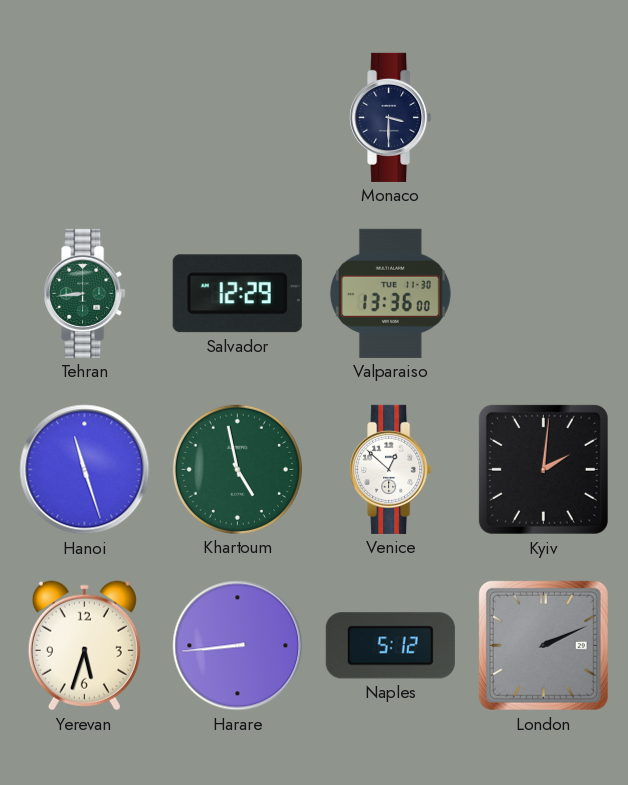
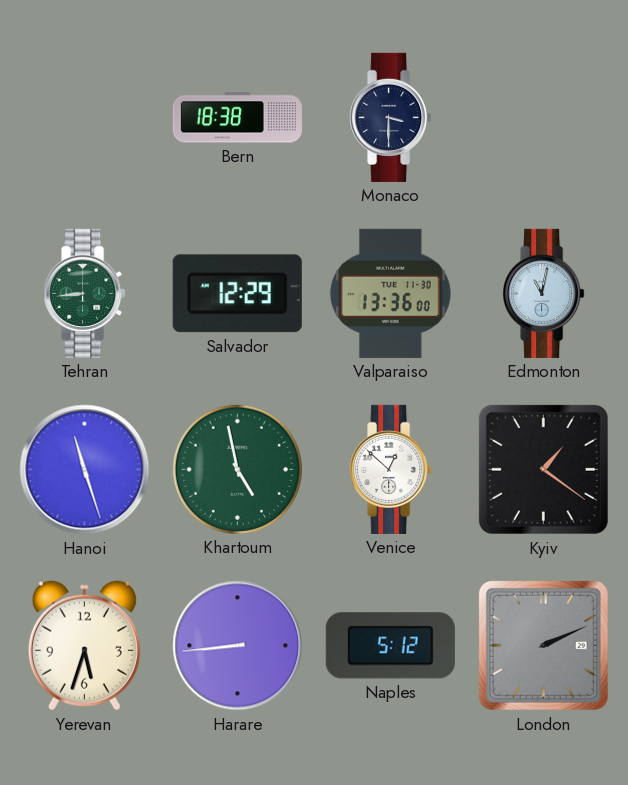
Bern: none -> 18:38
Edmonton: none -> 11:02
Kyiv: 2:01 -> 1:21
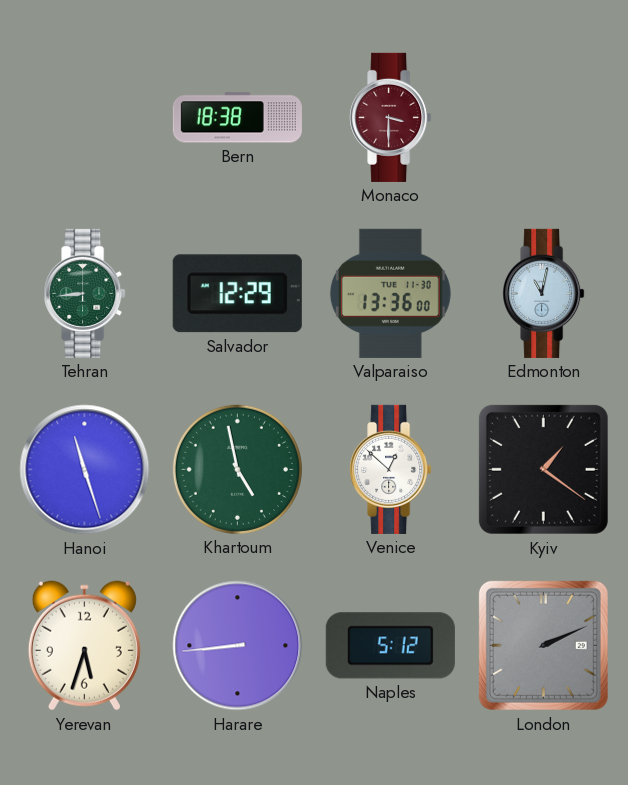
Monaco dial: navy -> burgundy
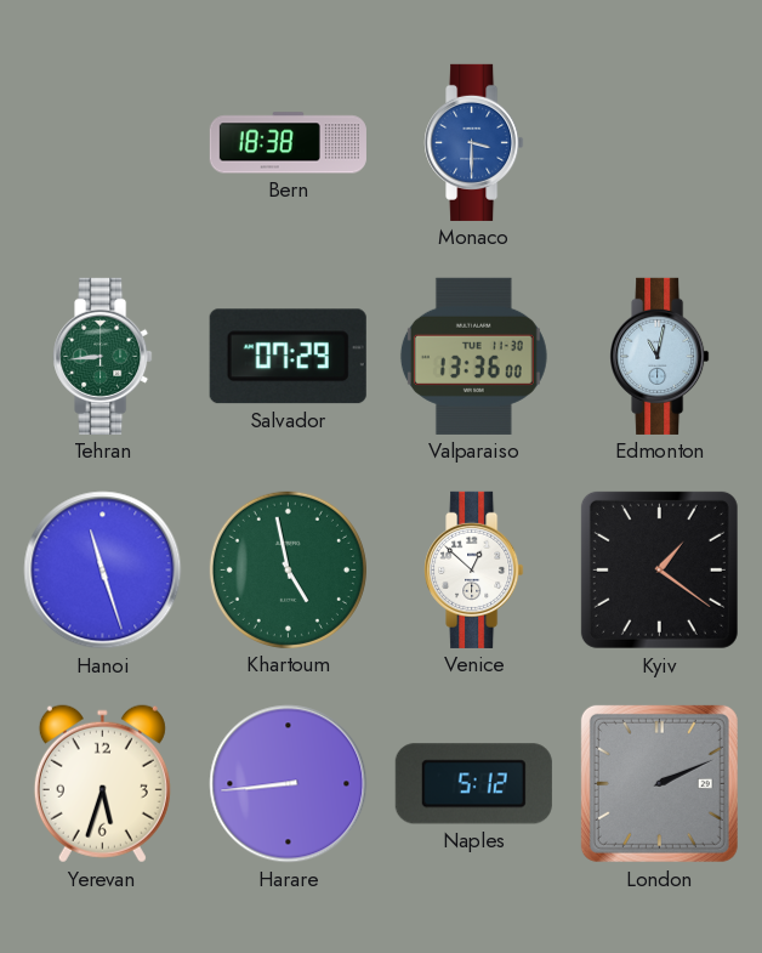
Monaco dial: burgundy -> blue
Salvador: 12:29 -> 07:29
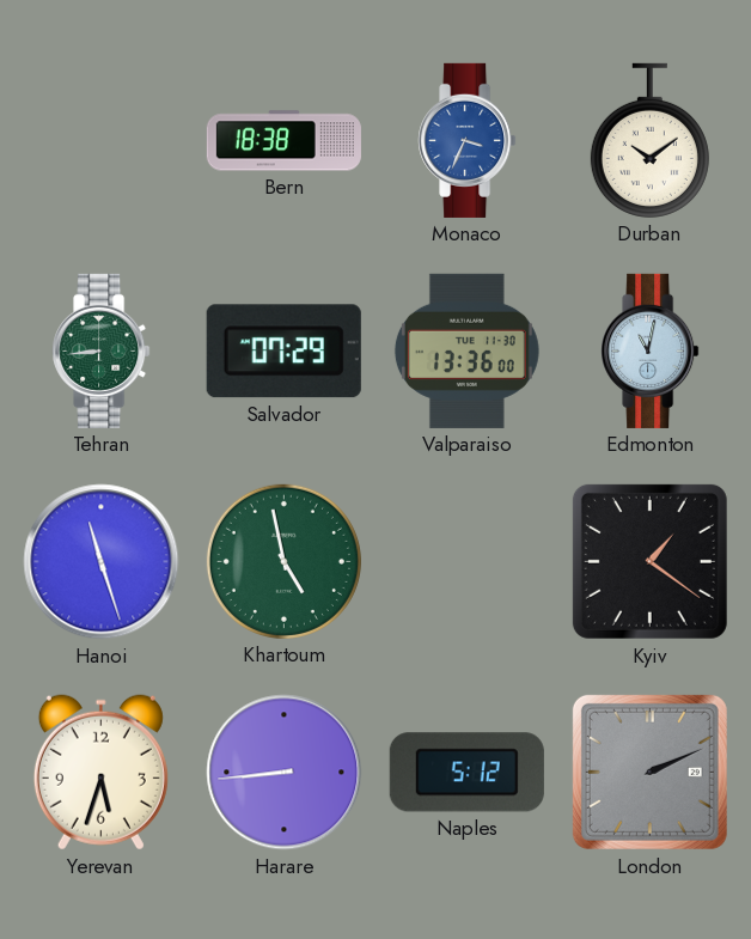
Monaco: 3:30 -> 3:34
Durban: none -> 10:09
Venice: 12:52 -> none
